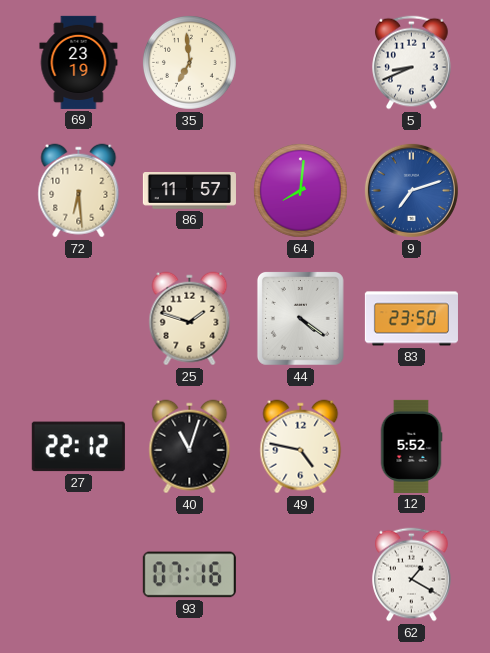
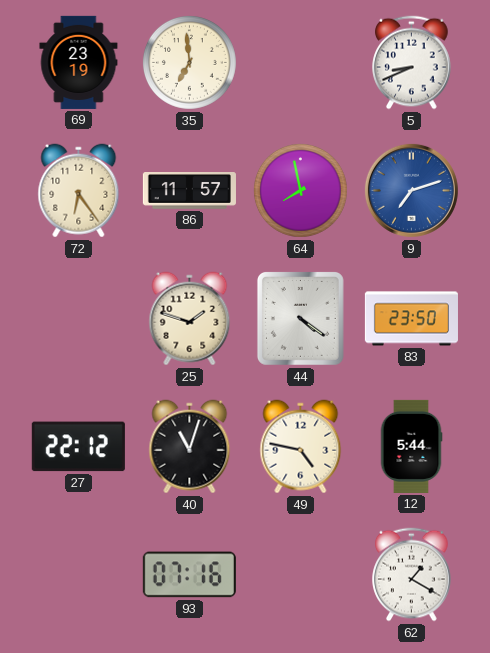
72: 6:29 -> 6:24
64: 8:01 -> 7:58
12: 5:52 -> 5:44
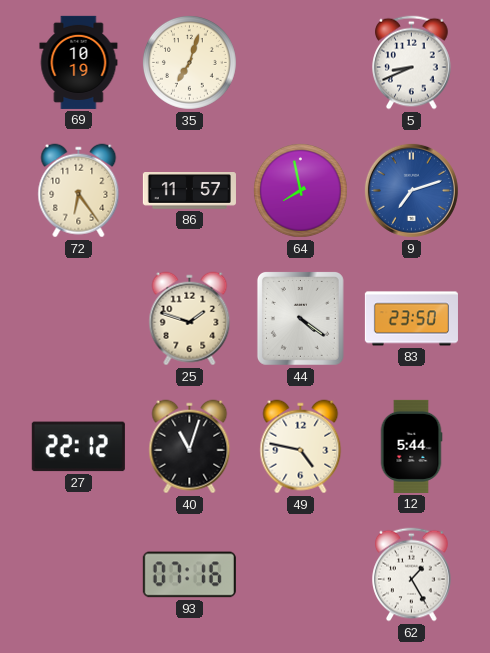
69: 23:19 -> 10:19
35: 6:59 -> 7:03
62: 1:20 -> 1:25
